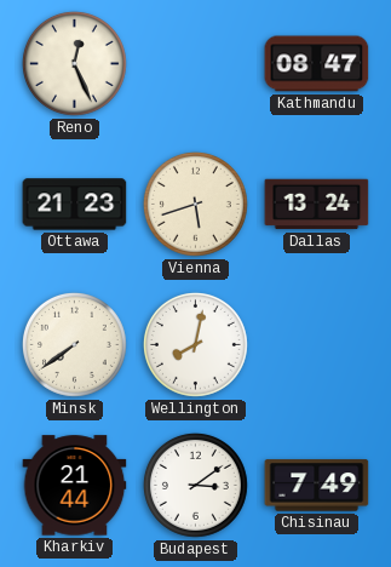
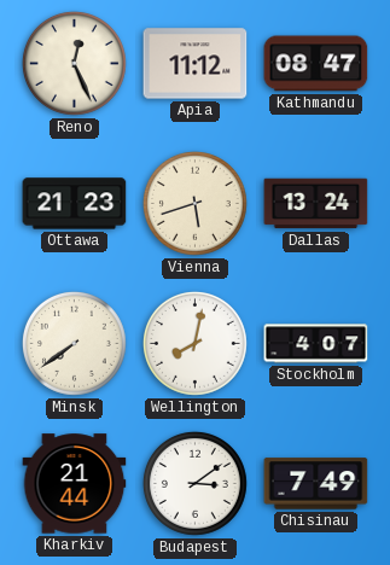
Apia: none -> 11:12
Stockholm: none -> 4:07
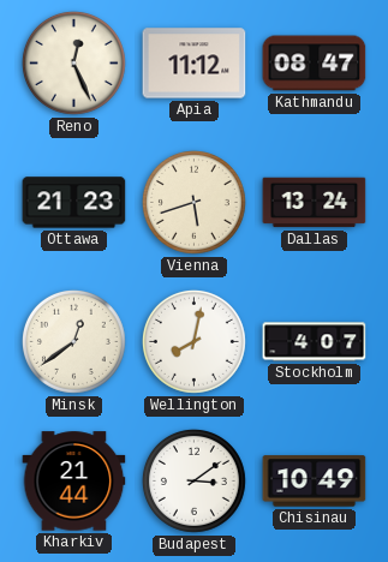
Minsk: 7:39 -> 12:39
Chisinau: 7:49 -> 10:49
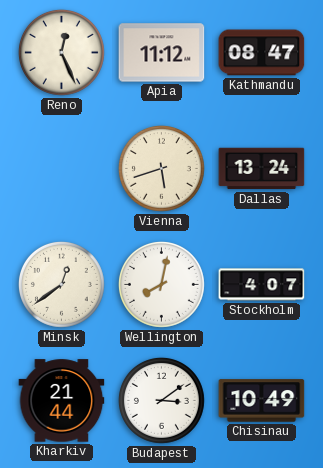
Ottawa: 21:23 -> none
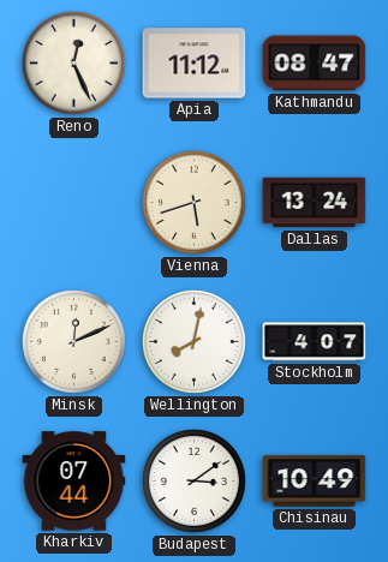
Minsk: 12:39 -> 12:11
Kharkiv: 21:44 -> 07:44
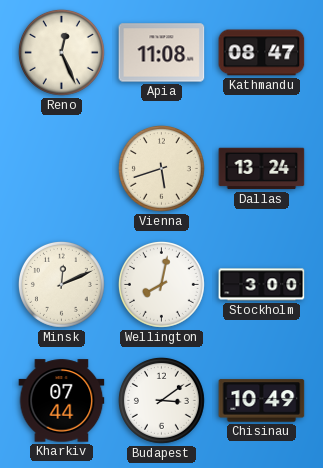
Apia: 11:12 -> 11:08
Stockholm: 4:07 -> 3:00
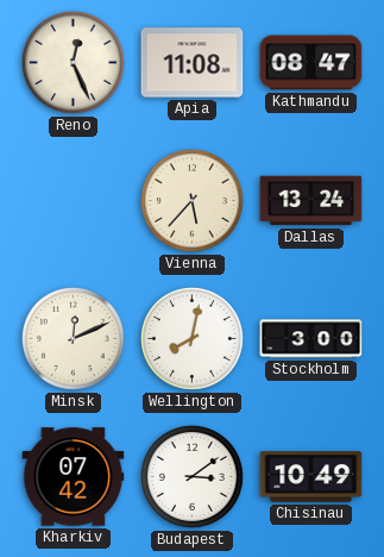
Vienna: 5:42 -> 5:37
Kharkiv: 07:44 -> 07:42
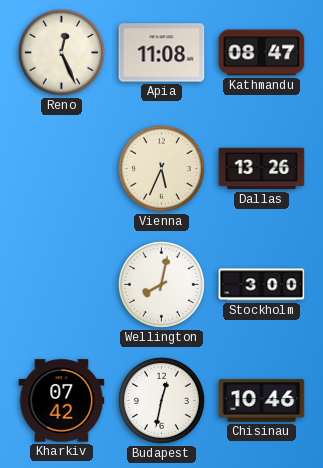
Vienna: 5:37 -> 5:34
Dallas: 13:24 -> 13:26
Minsk: 12:11 -> none
Budapest: 3:09 -> 12:32
Chisinau: 10:49 -> 10:46
